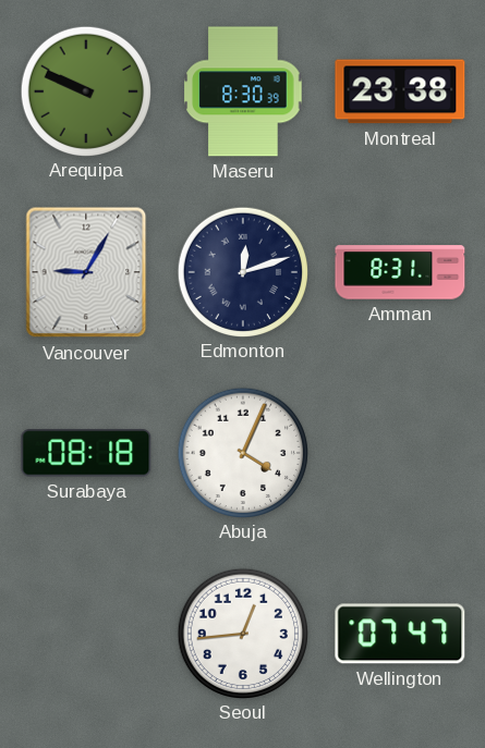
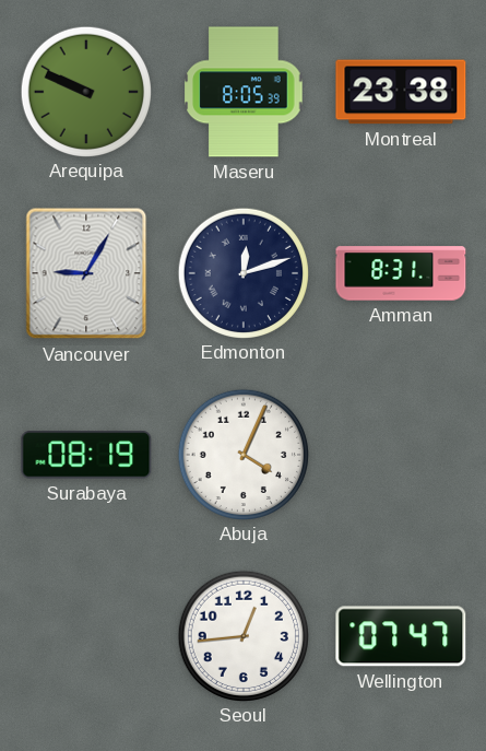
Maseru: 8:30 -> 8:05
Surabaya: 08:18 -> 08:19
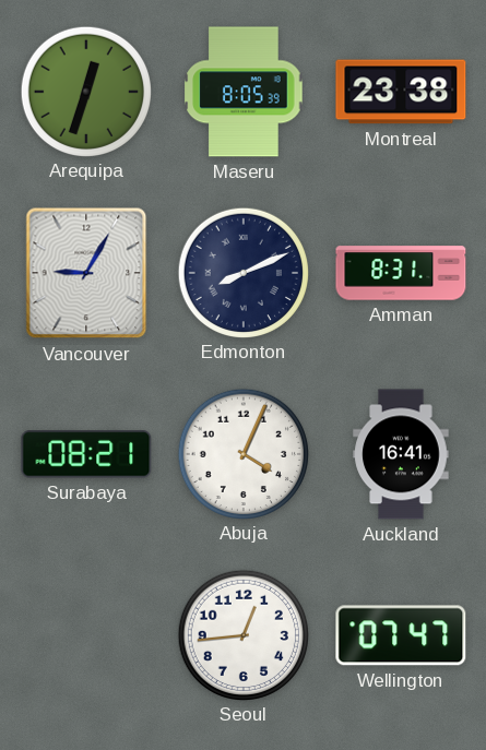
Arequipa: 9:49 -> 12:33
Edmonton: 12:12 -> 8:11
Surabaya: 08:19 -> 08:21
Auckland: none -> 16:41
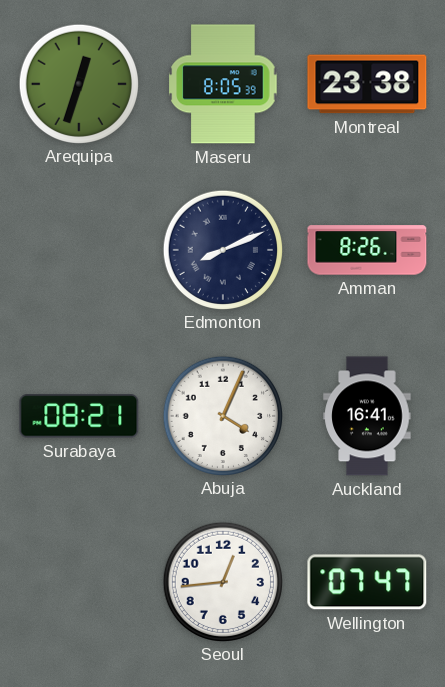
Vancouver: 9:05 -> none
Amman: 8:31 -> 8:26
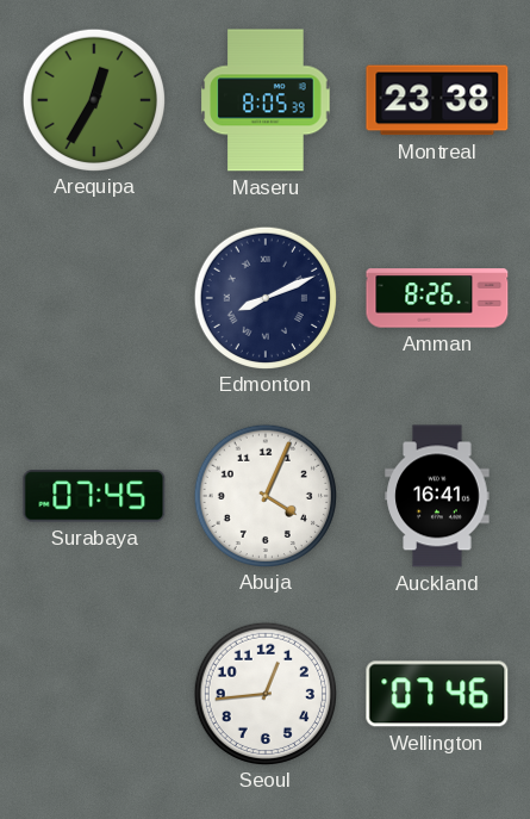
Arequipa: 12:33 -> 12:35
Surabaya: 08:21 -> 07:45
Wellington: 07:47 -> 07:46
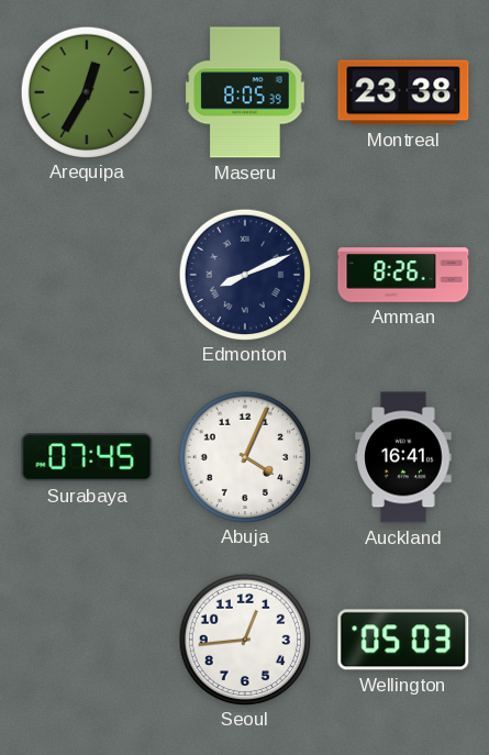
Wellington: 07:46 -> 05:03
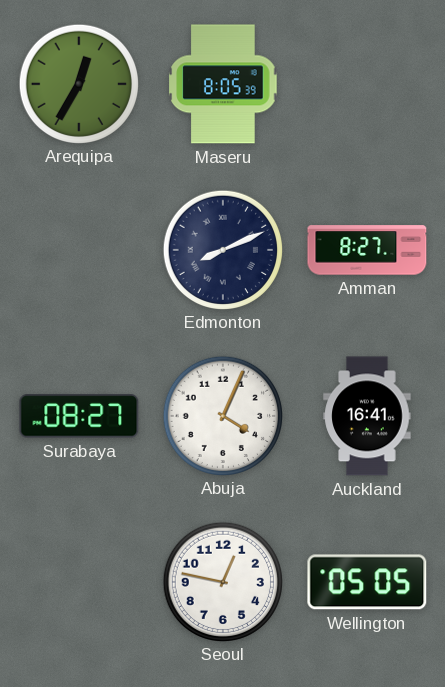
Montreal: 23:38 -> none
Amman: 8:26 -> 8:27
Surabaya: 07:45 -> 08:27
Seoul: 12:44 -> 12:47
Wellington: 05:03 -> 05:05
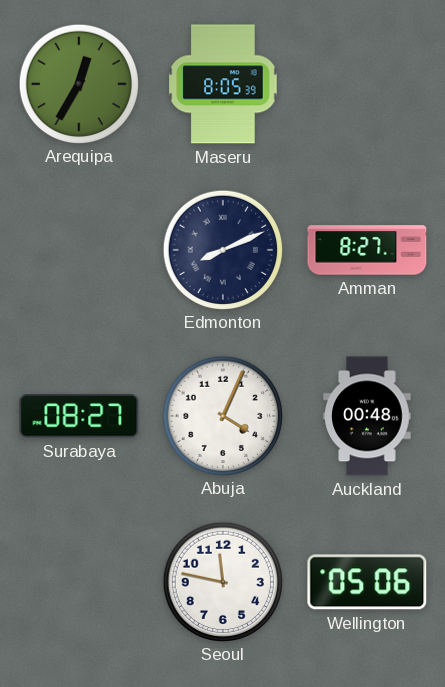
Auckland: 16:41 -> 00:48
Seoul: 12:47 -> 11:47
Wellington: 05:05 -> 05:06
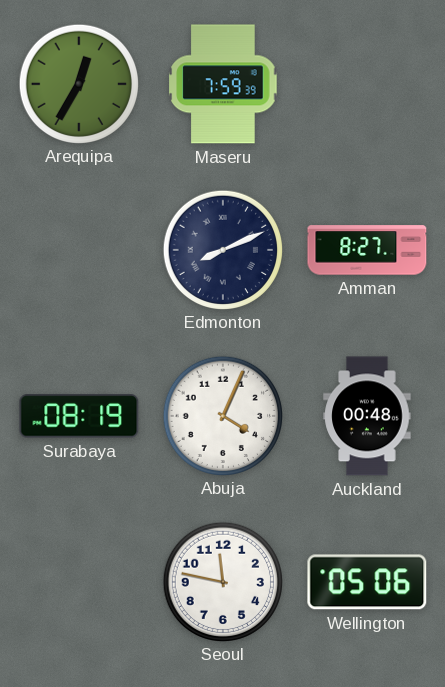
Maseru: 8:05 -> 7:59
Surabaya: 08:27 -> 08:19
